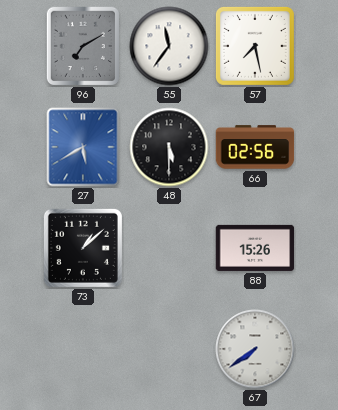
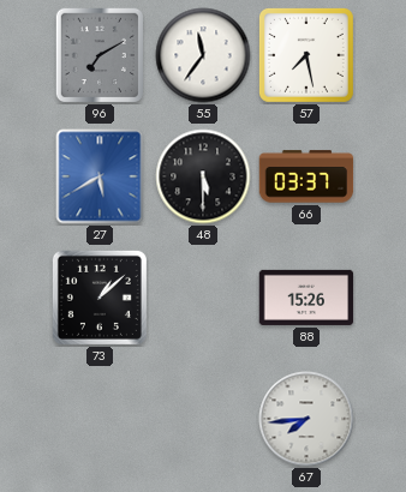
66: 02:56 -> 03:37
67: 7:39 -> 7:44
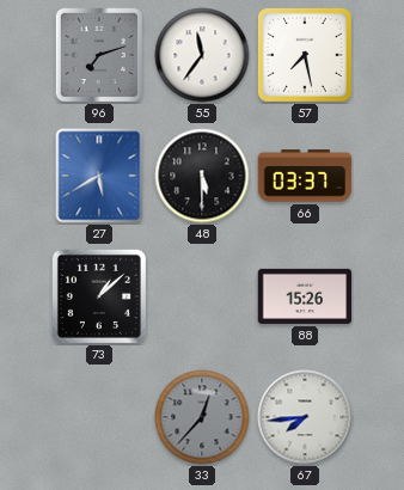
96: 7:10 -> 7:12
33: none -> 12:37
